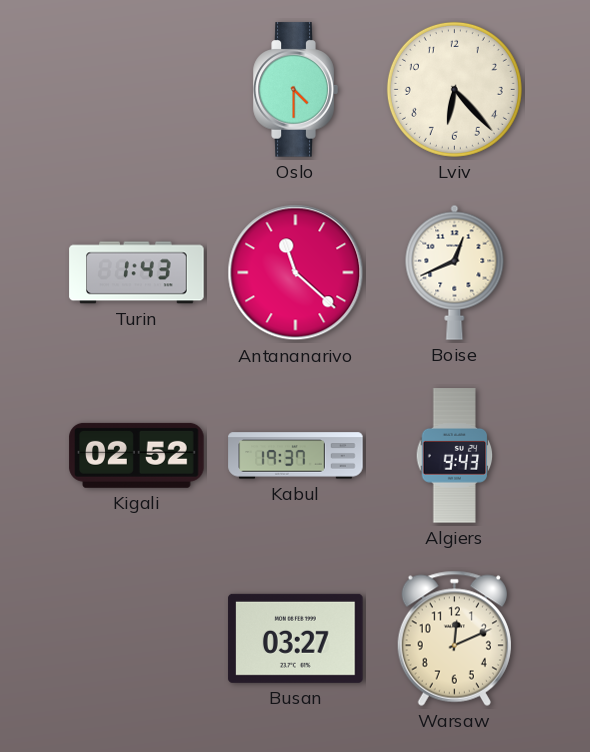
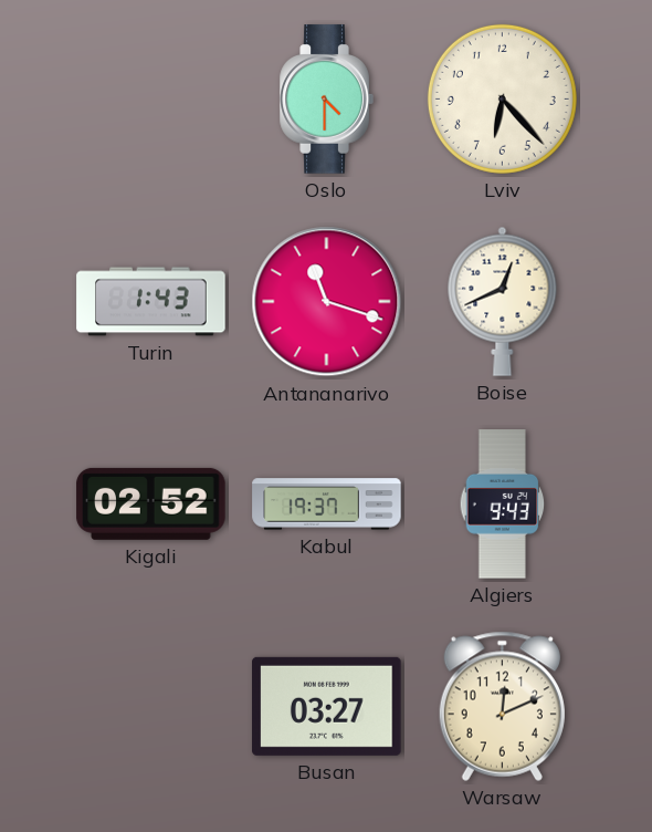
Antananarivo: 11:22 -> 11:18
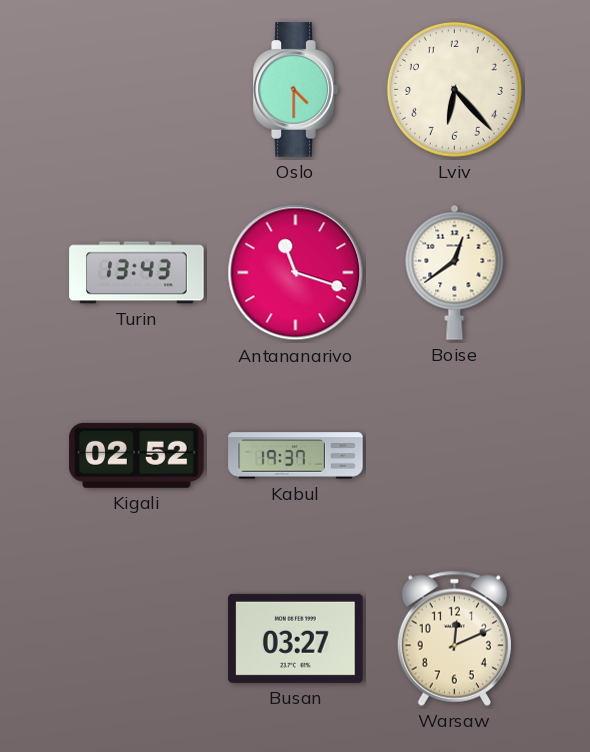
Turin: 1:43 -> 13:43
Boise: 12:41 -> 12:39
Algiers: 9:43 -> none
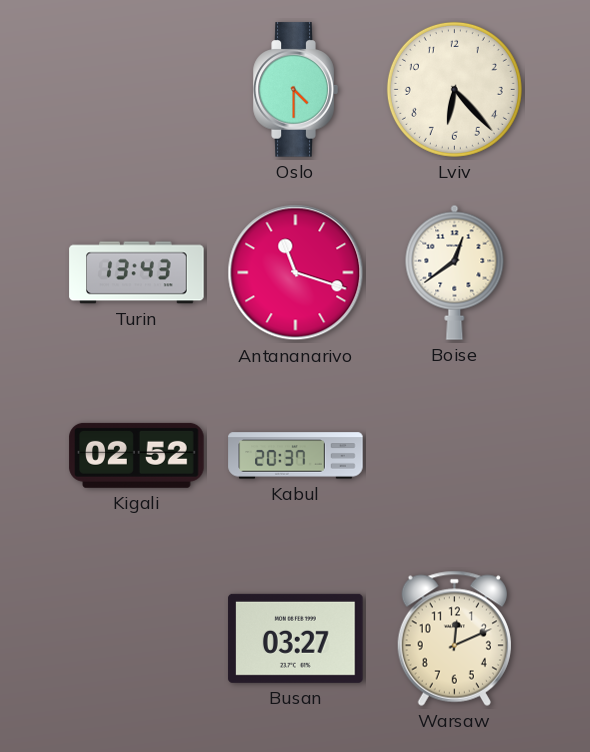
Kabul: 19:37 -> 20:37
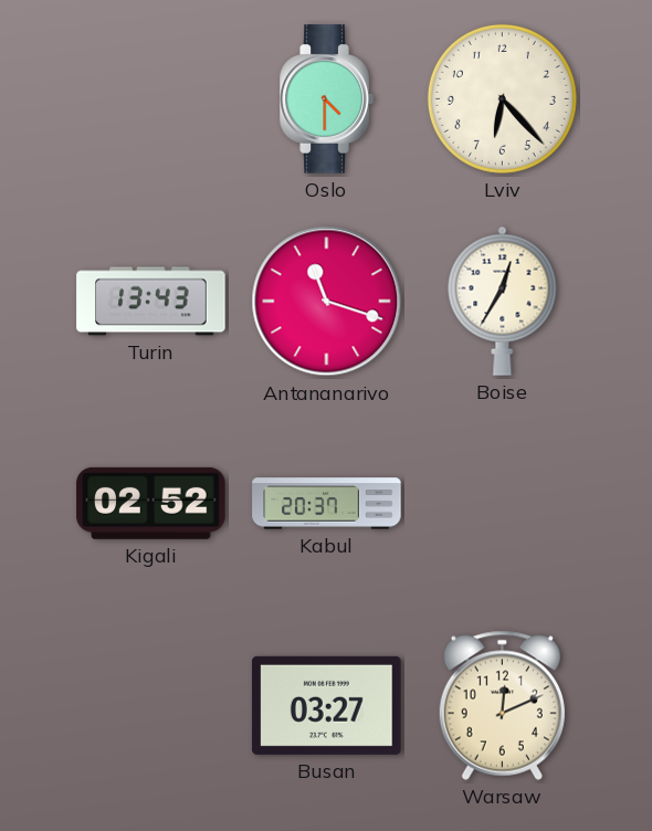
Boise: 12:39 -> 12:35
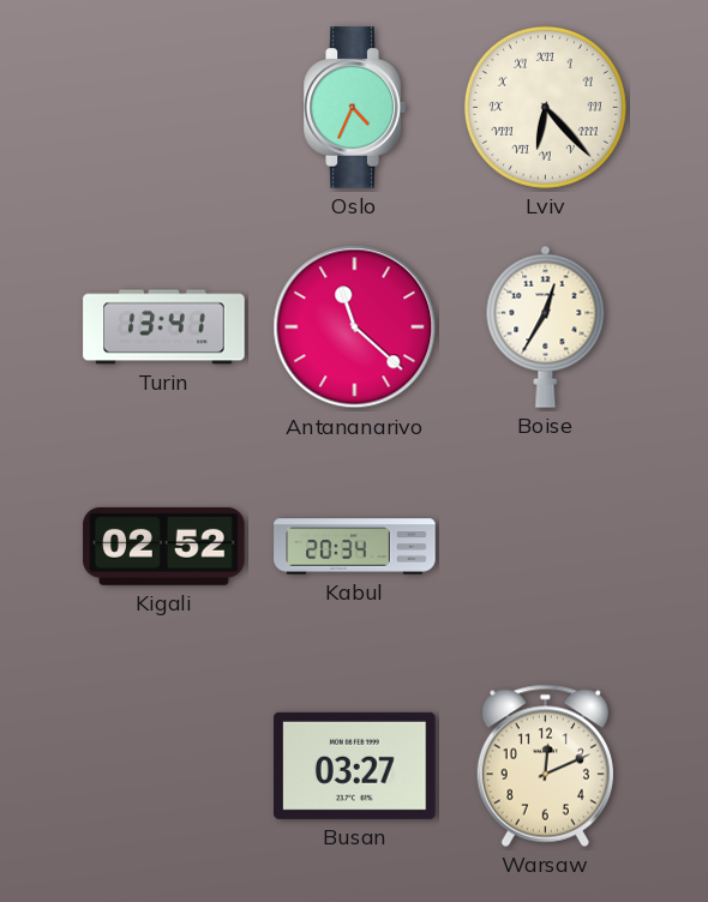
Oslo: 4:30 -> 4:34
Lviv numerals: Arabic -> Roman
Turin: 13:43 -> 13:41
Antananarivo: 11:18 -> 11:22
Kabul: 20:37 -> 20:34
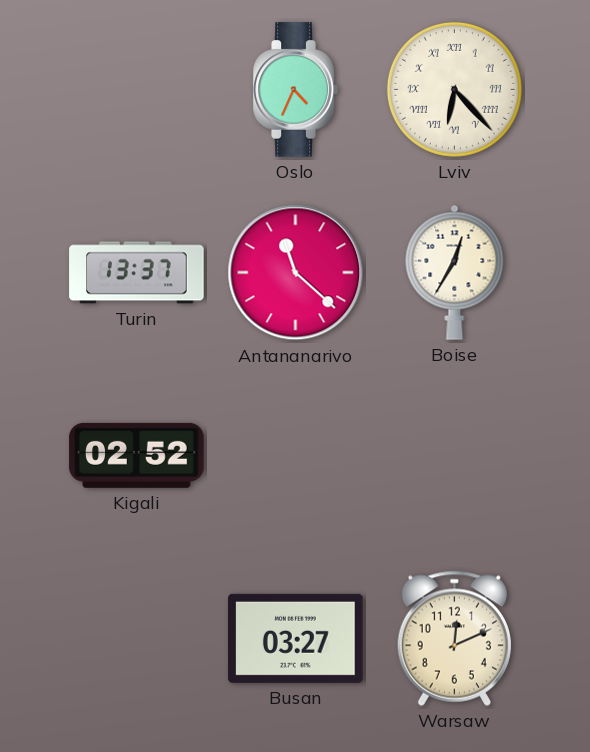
Turin: 13:41 -> 13:37
Kabul: 20:34 -> none
